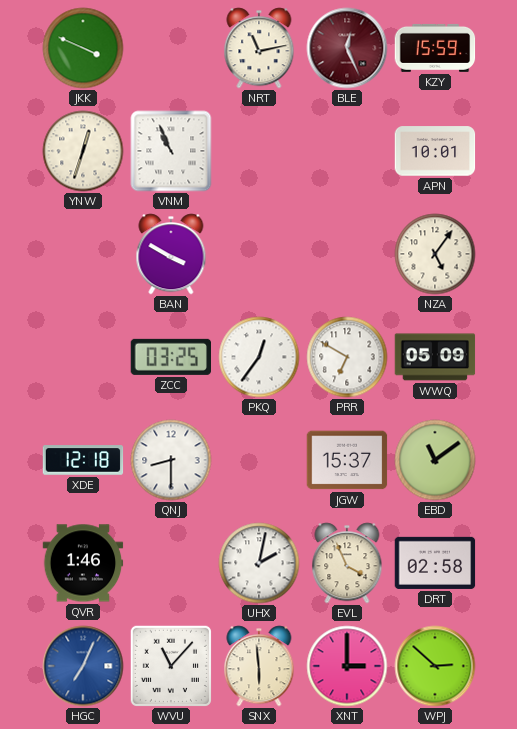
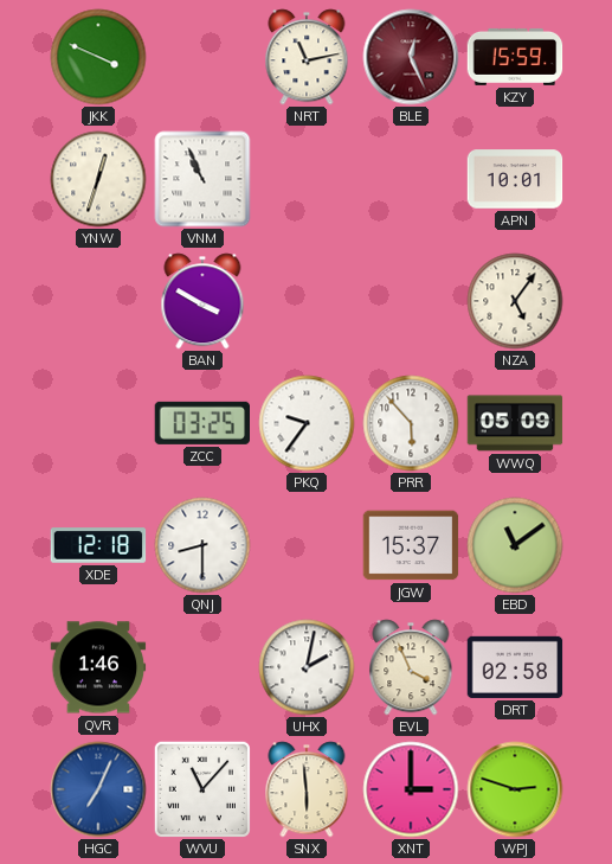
PKQ: 12:36 -> 9:36
PRR: 6:50 -> 5:53
WPJ: 2:52 -> 2:48
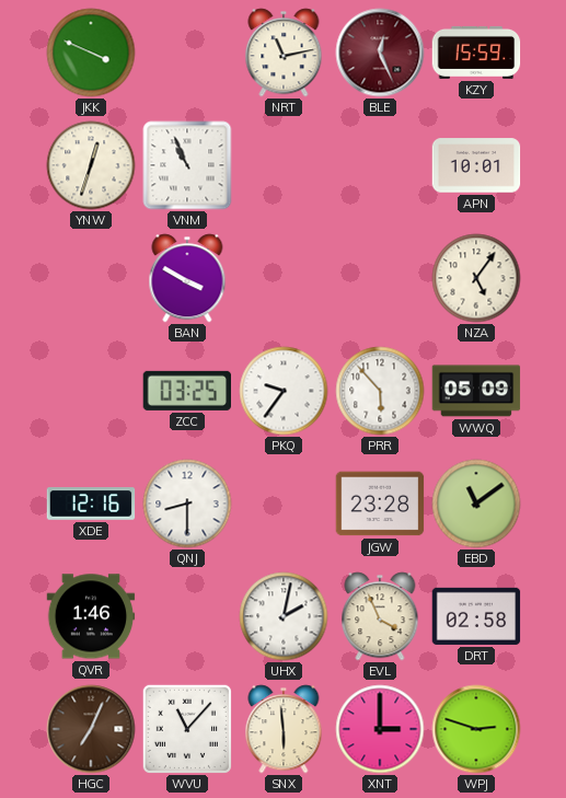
XDE: 12:18 -> 12:16
JGW: 15:37 -> 23:28
HGC dial: blue -> brown
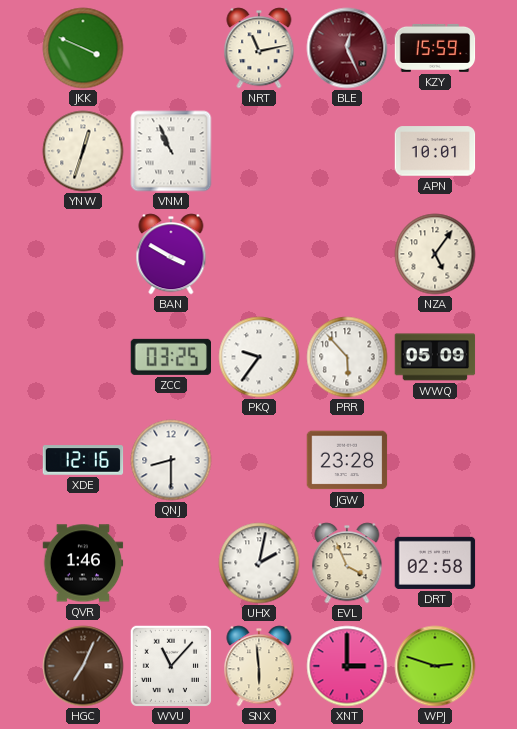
EBD: 11:09 -> none
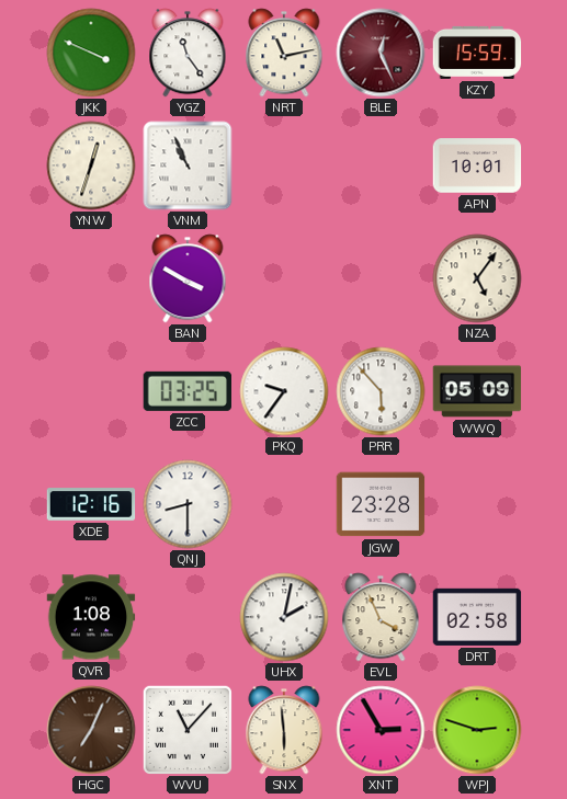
YGZ: none -> 11:24
QVR: 1:46 -> 1:08
XNT: 3:00 -> 2:55
